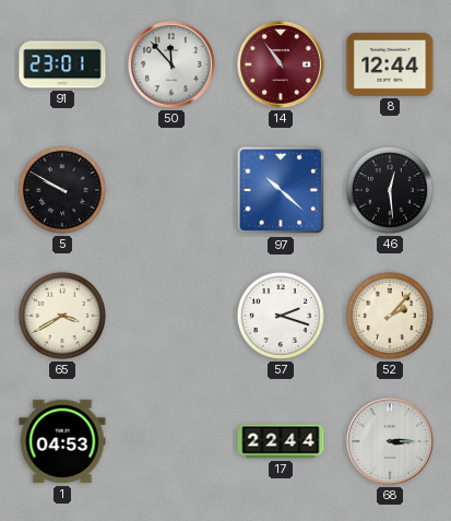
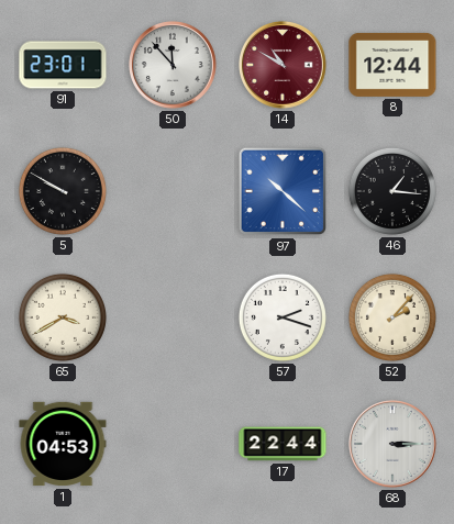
14: 10:54 -> 10:50
46: 12:29 -> 1:16
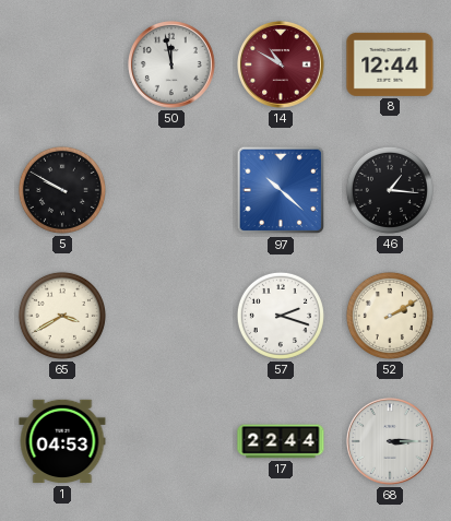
91: 23:01 -> none
50: 11:53 -> 11:58
52: 2:07 -> 2:10
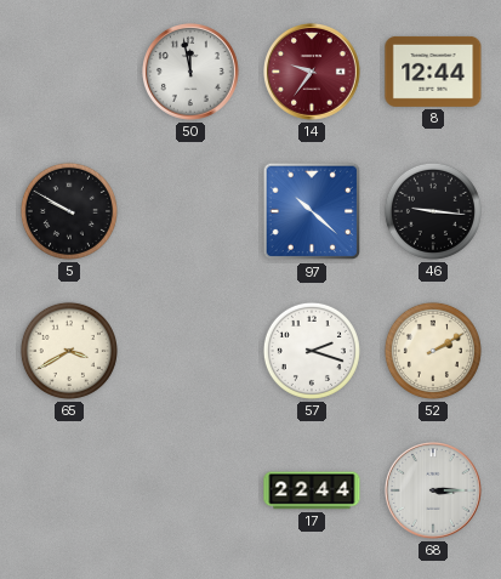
14: 10:50 -> 9:36
46: 1:16 -> 9:16
1: 04:53 -> none
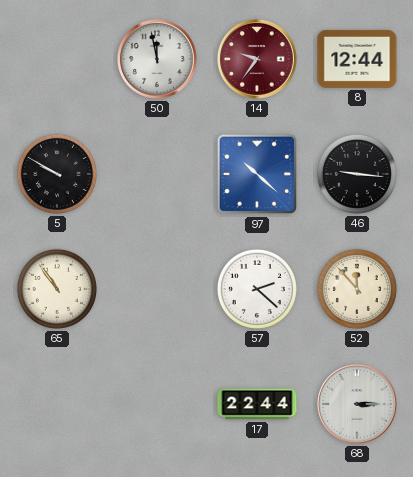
65: 3:40 -> 10:54
57: 2:18 -> 2:22
52: 2:10 -> 11:53
